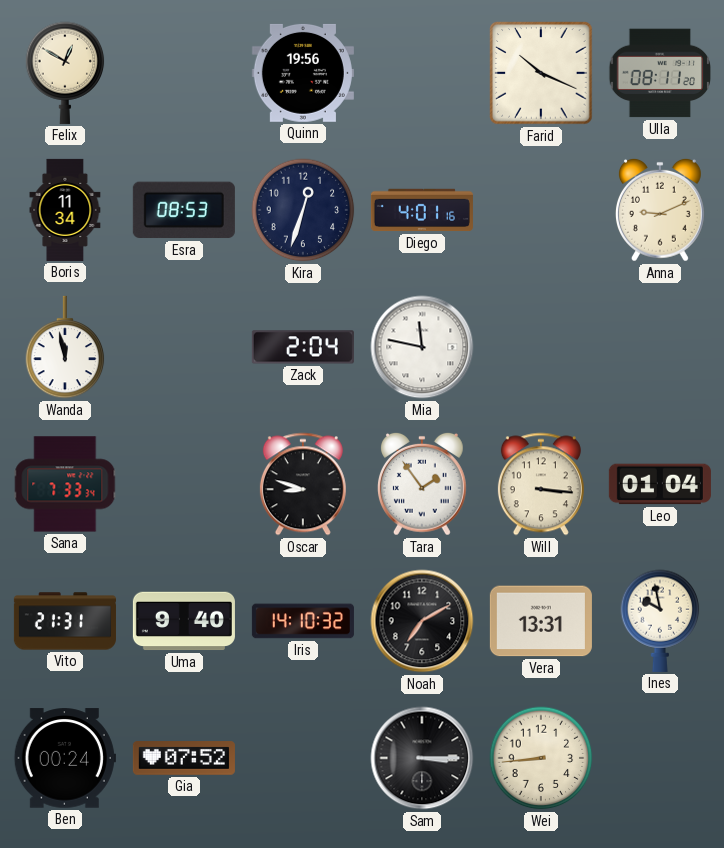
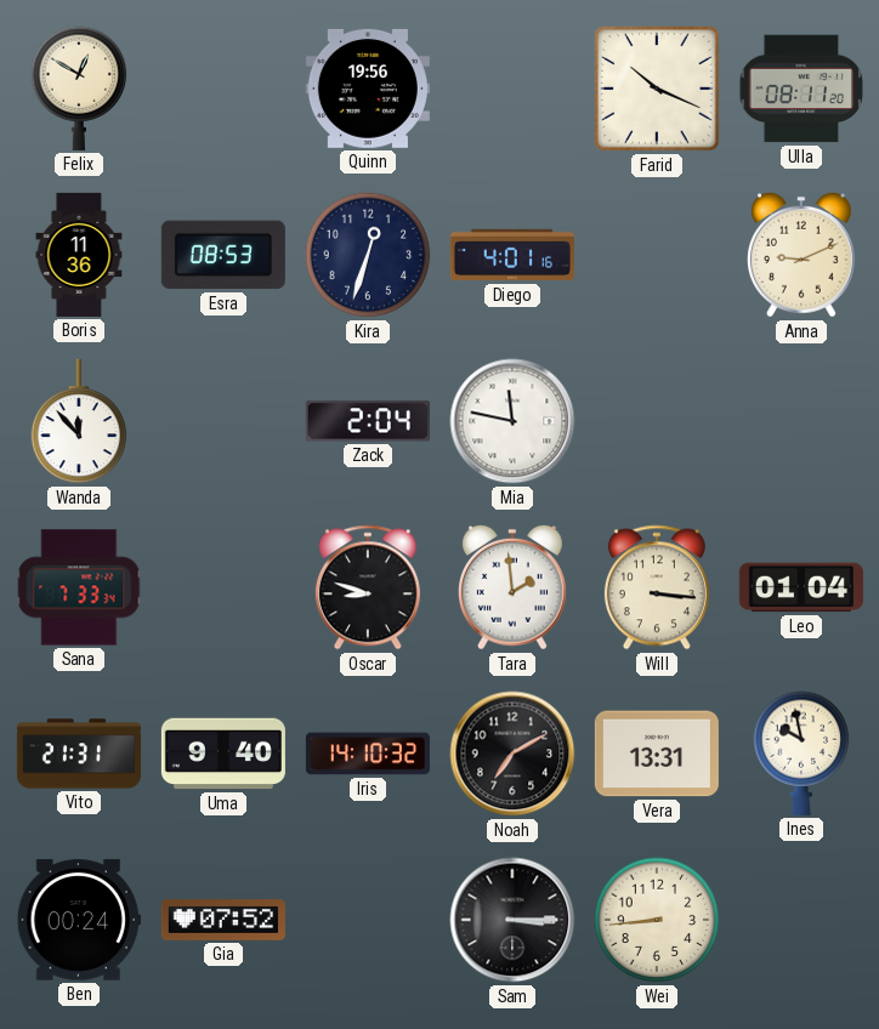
Boris: 11:34 -> 11:36
Wanda: 11:58 -> 11:53
Tara: 1:54 -> 1:59
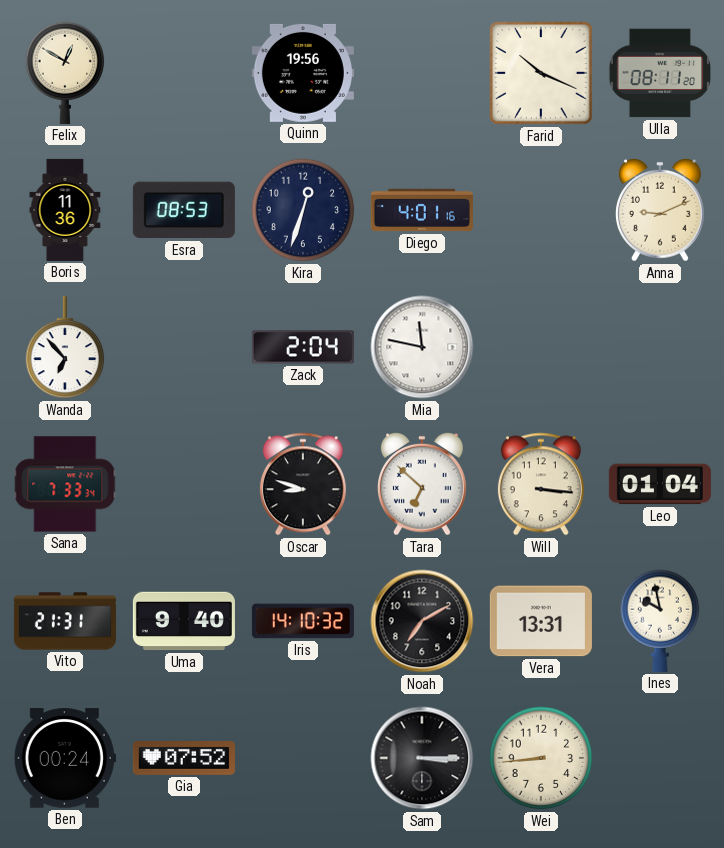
Wanda: 11:53 -> 6:53
Tara: 1:59 -> 6:52
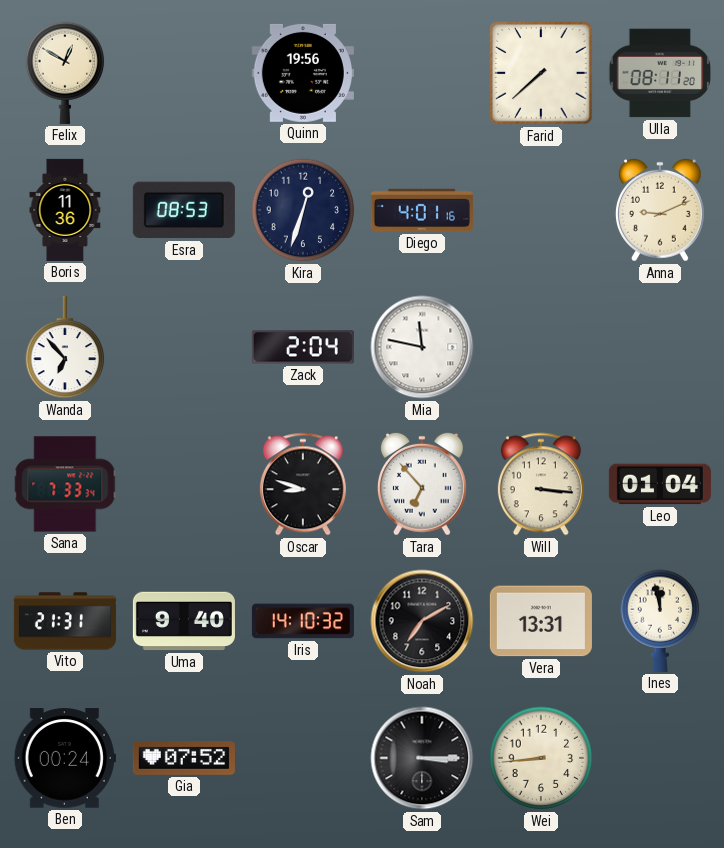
Farid: 10:19 -> 7:38
Tara: 6:52 -> 6:53
Ines: 9:58 -> 11:58
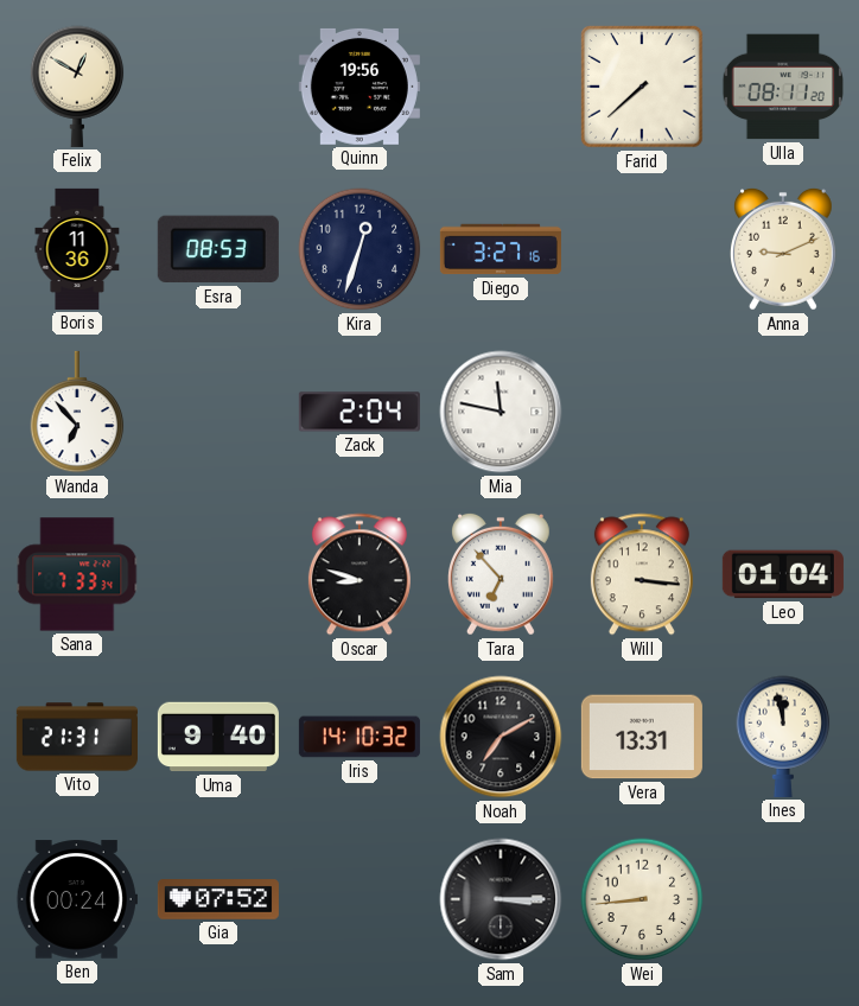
Diego: 4:01 -> 3:27
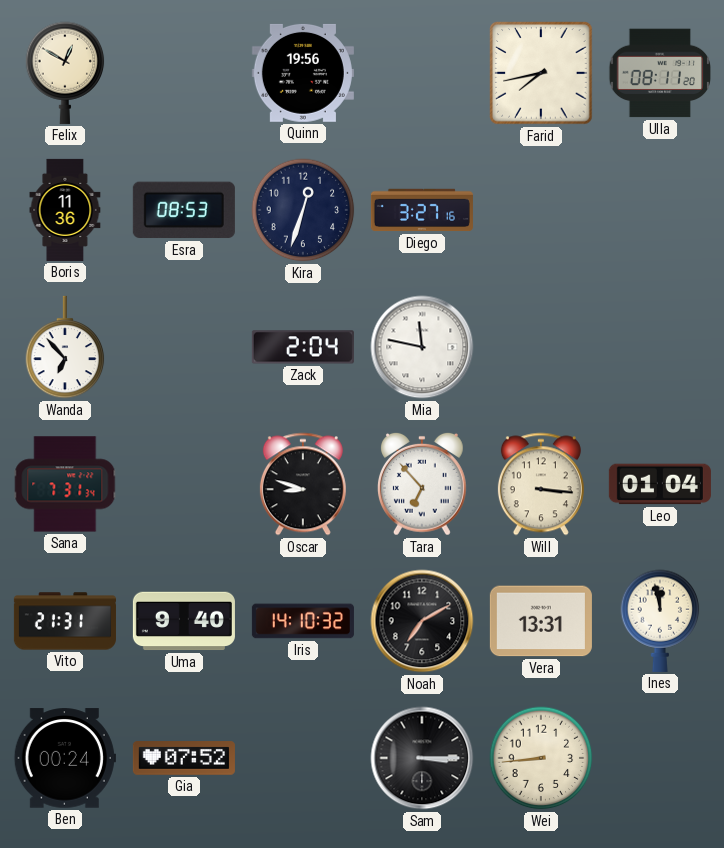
Farid: 7:38 -> 7:43
Anna: 9:11 -> none
Sana: 7:33 -> 7:31
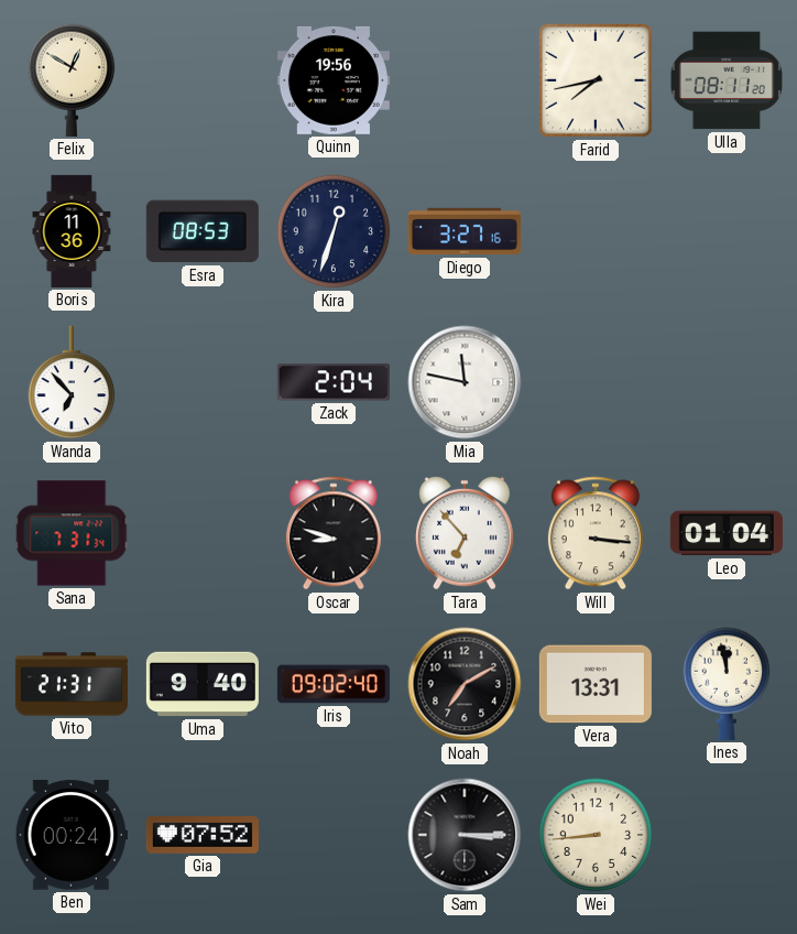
Iris: 14:10 -> 09:02
